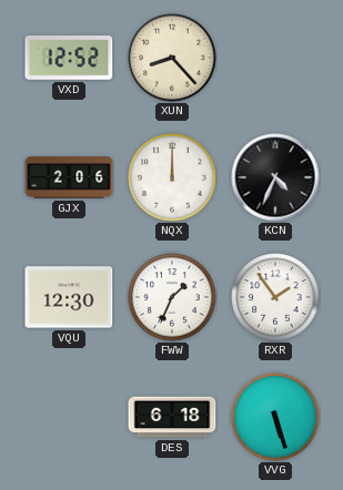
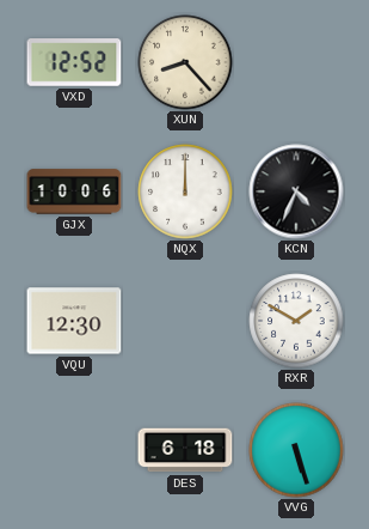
GJX: 2:06 -> 10:06
FWW: 1:34 -> none
RXR: 1:54 -> 1:50
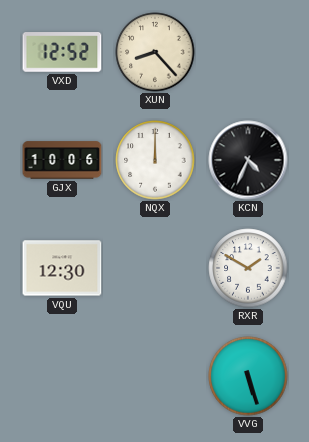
DES: 6:18 -> none
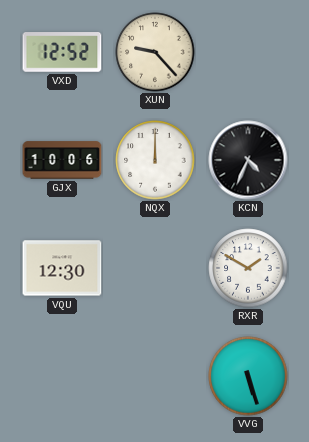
XUN: 8:23 -> 9:23
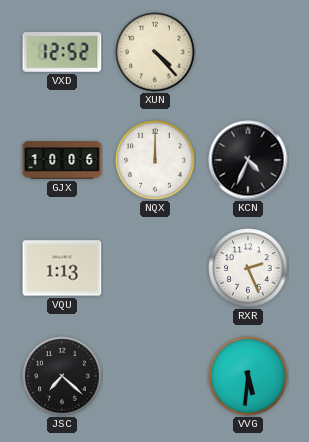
XUN: 9:23 -> 4:23
VQU: 12:30 -> 1:13
RXR: 1:50 -> 2:26
JSC: none -> 7:22
VVG: 5:27 -> 5:31
